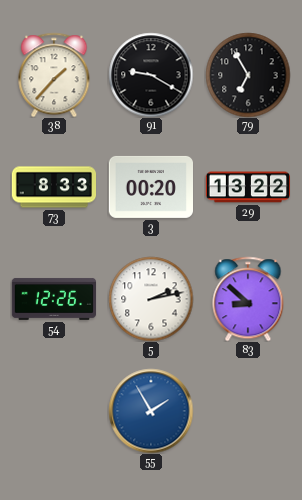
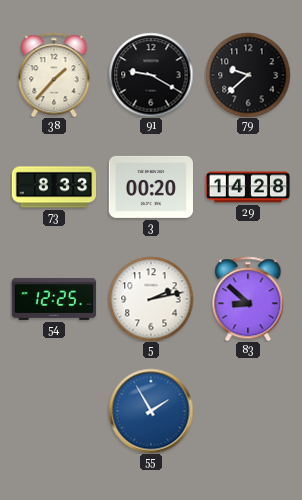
79: 6:55 -> 9:38
29: 13:22 -> 14:28
54: 12:26 -> 12:25
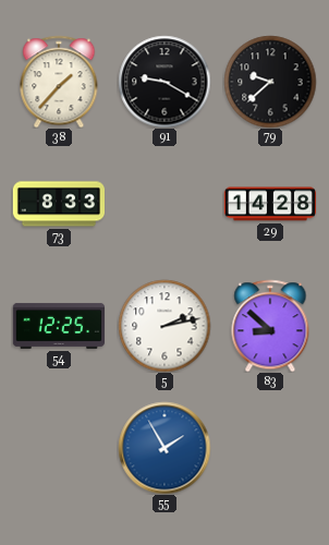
3: 00:20 -> none
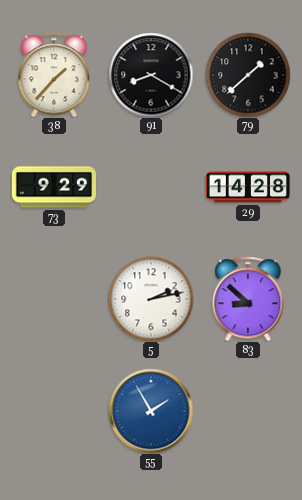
91: 9:20 -> 8:20
79: 9:38 -> 1:38
73: 8:33 -> 9:29
54: 12:25 -> none
